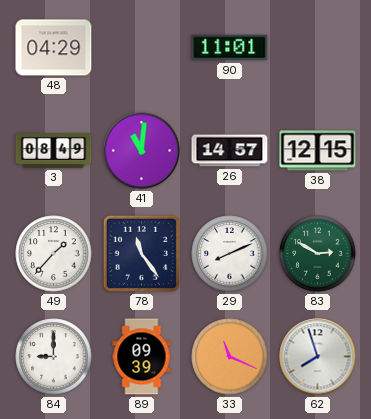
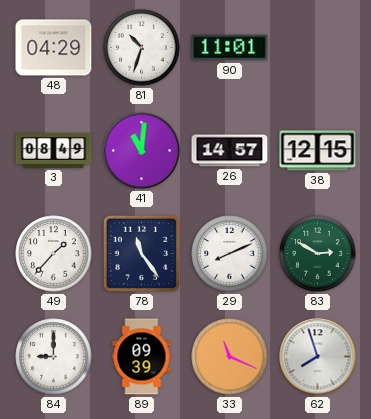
81: none -> 10:33
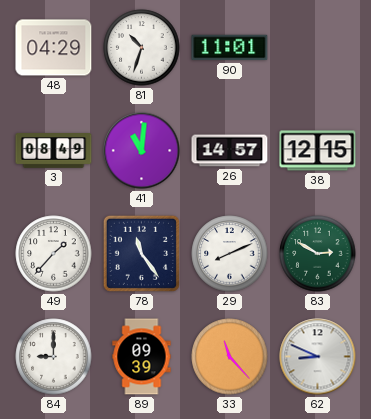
33: 11:19 -> 11:23
62: 7:57 -> 8:49
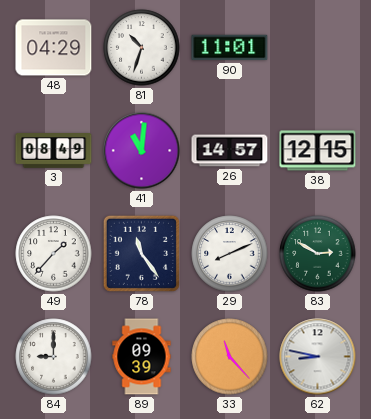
62: 8:49 -> 8:47
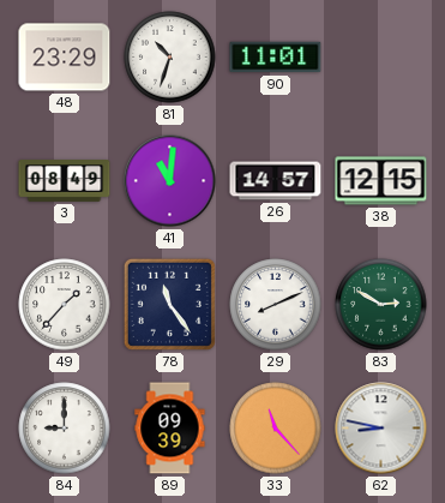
48: 04:29 -> 23:29
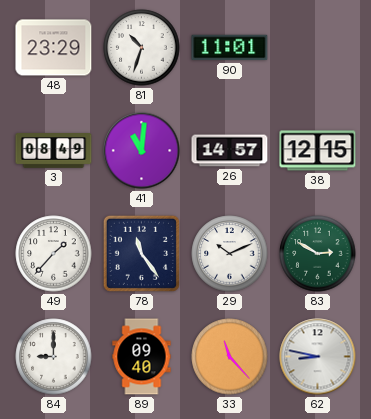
29: 8:11 -> 10:11
89: 09:39 -> 09:40
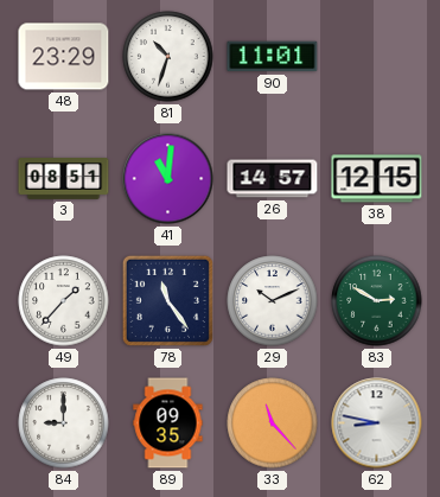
3: 08:49 -> 08:51
89: 09:40 -> 09:35
